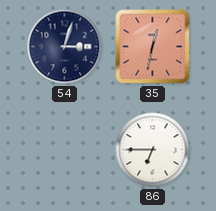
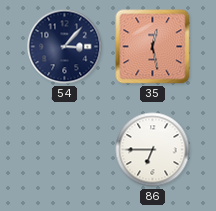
54: 3:03 -> 3:07
35: 12:32 -> 12:28
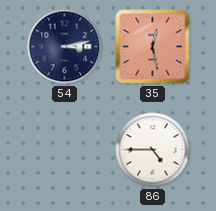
54: 3:07 -> 3:13
86: 6:45 -> 4:45
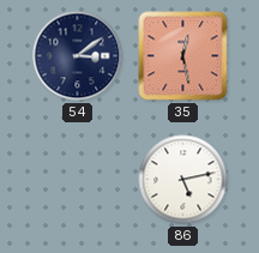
54: 3:13 -> 3:09
86: 4:45 -> 5:13
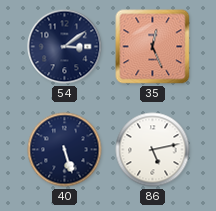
35: 12:28 -> 12:26
40: none -> 5:27
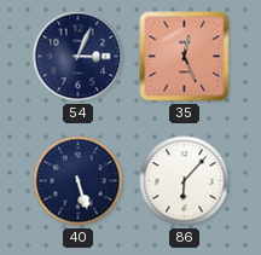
54: 3:09 -> 3:04
86: 5:13 -> 6:07
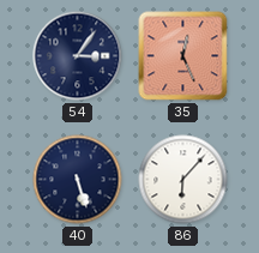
54: 3:04 -> 3:06
